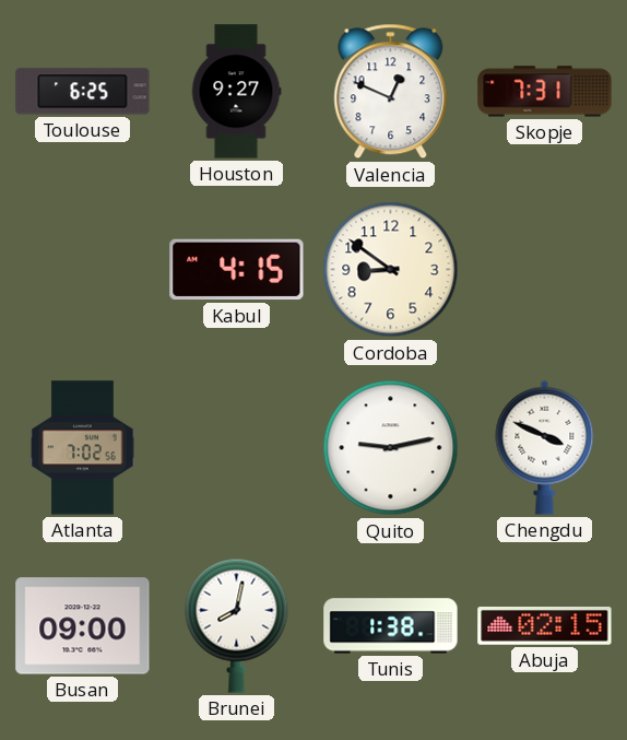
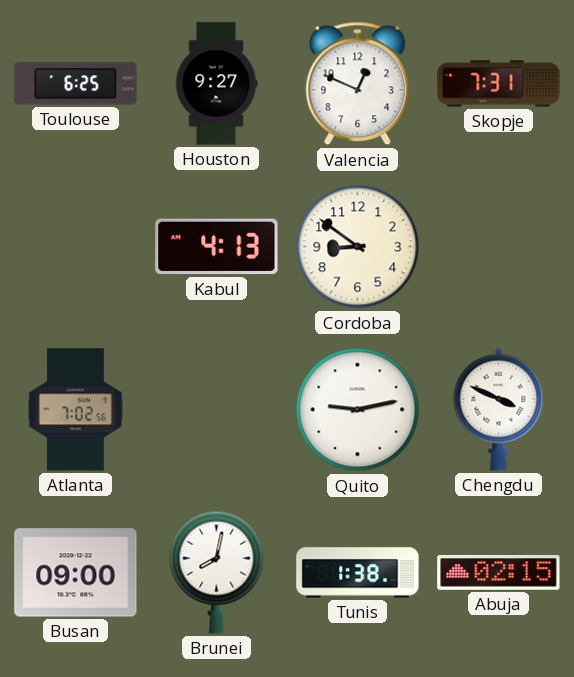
Kabul: 4:15 -> 4:13
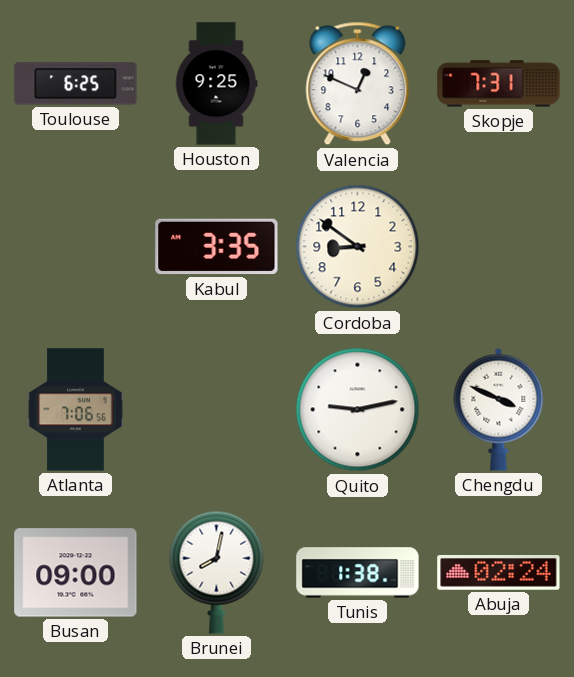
Houston: 9:27 -> 9:25
Kabul: 4:13 -> 3:35
Atlanta: 7:02 -> 7:06
Abuja: 02:15 -> 02:24
